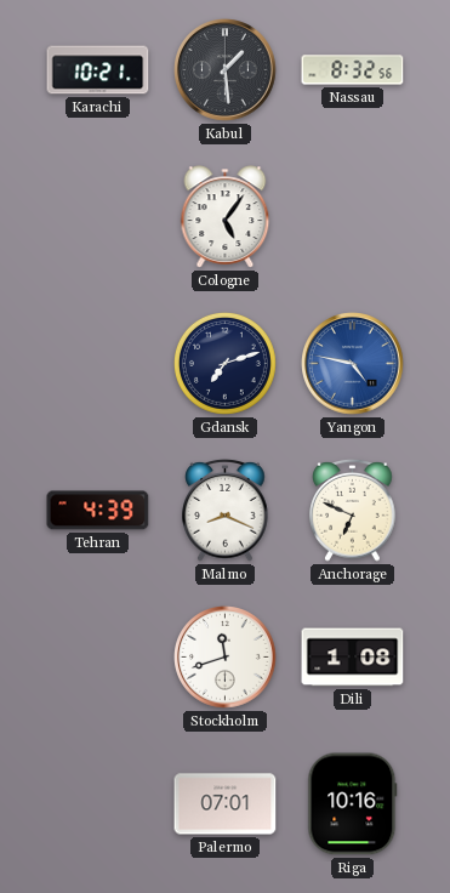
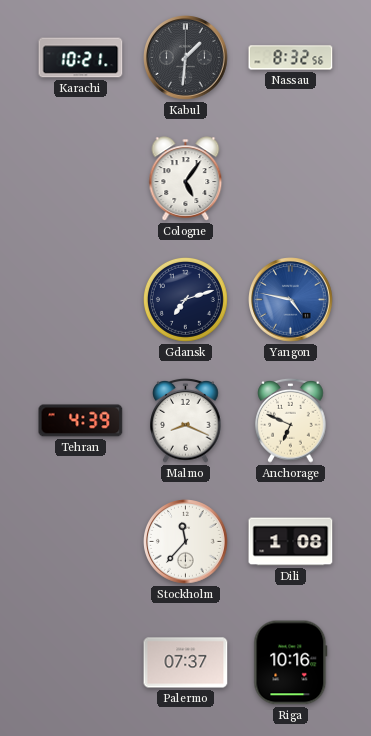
Kabul: 1:29 -> 1:31
Stockholm: 11:42 -> 11:37
Palermo: 07:01 -> 07:37
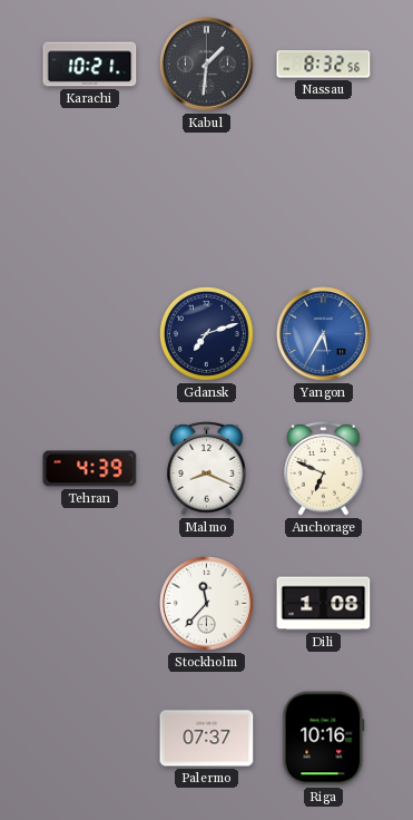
Cologne: 5:06 -> none
Yangon: 4:47 -> 5:35
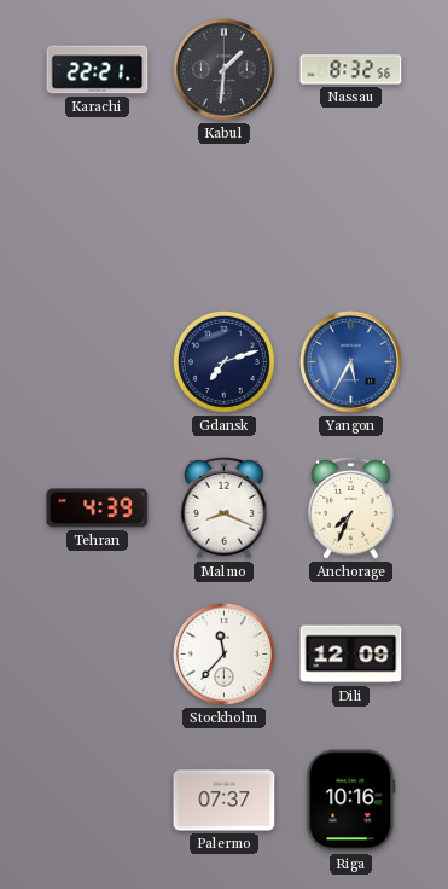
Karachi: 10:21 -> 22:21
Anchorage: 6:49 -> 7:34
Dili: 1:08 -> 12:09
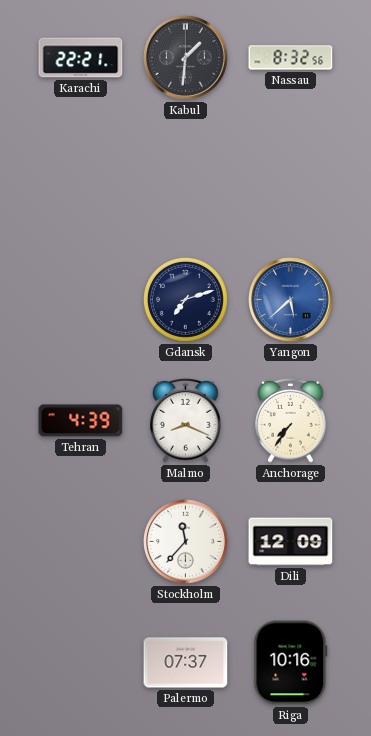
Yangon: 5:35 -> 5:38
Anchorage: 7:34 -> 7:36
